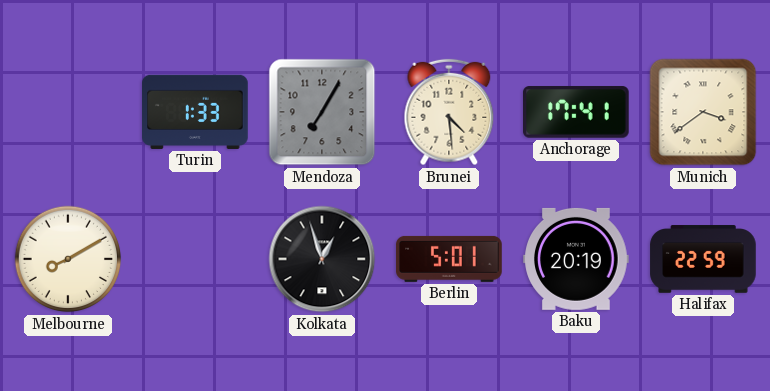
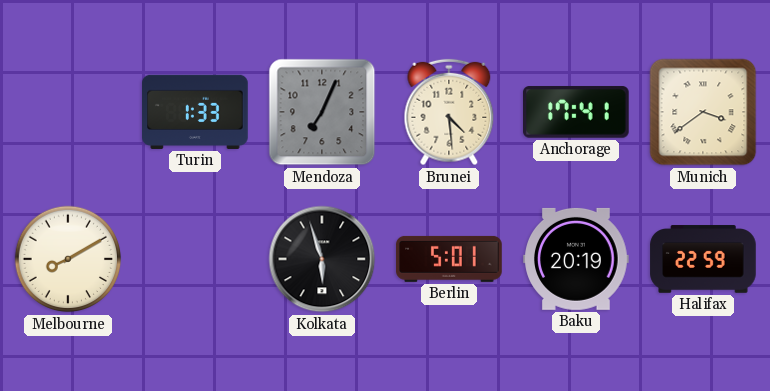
Mendoza: 7:05 -> 7:04
Kolkata: 12:57 -> 5:57
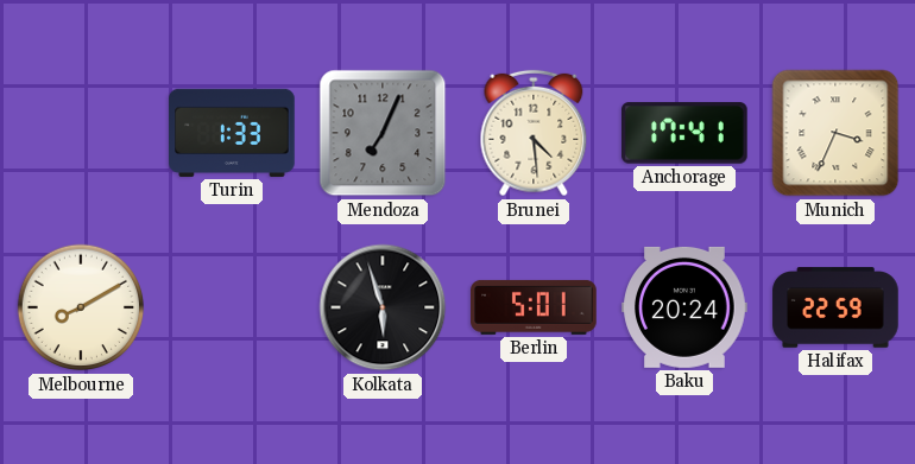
Munich: 3:39 -> 3:34
Baku: 20:19 -> 20:24
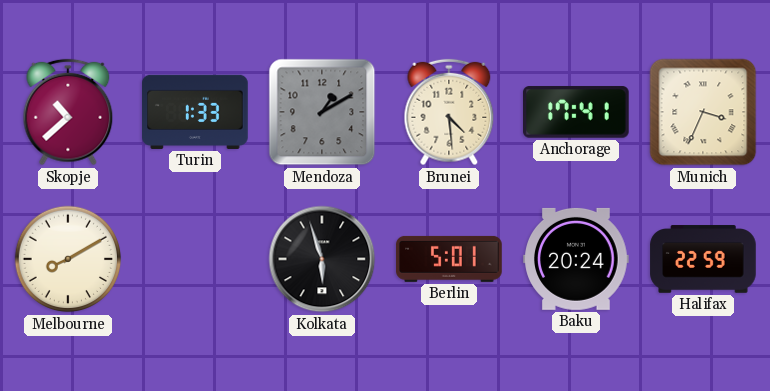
Skopje: none -> 10:38
Mendoza: 7:04 -> 1:10
